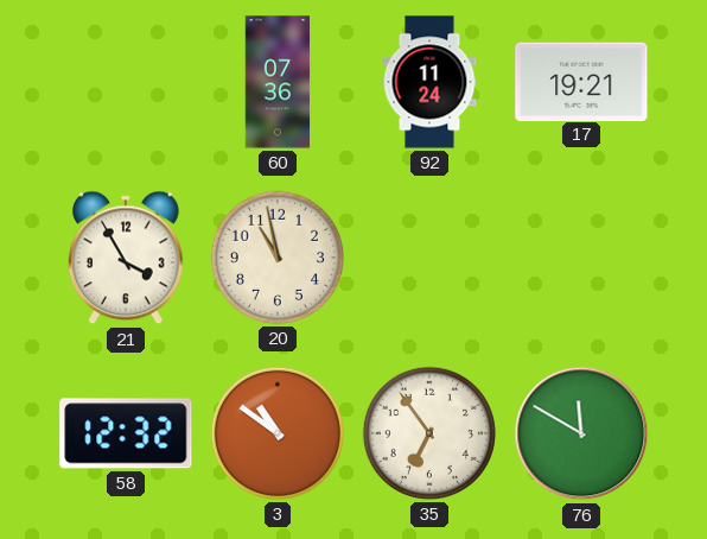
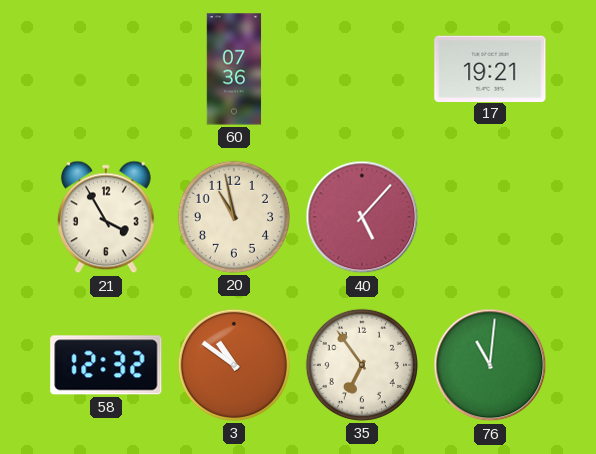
92: 11:24 -> none
40: none -> 5:07
76: 11:50 -> 11:01
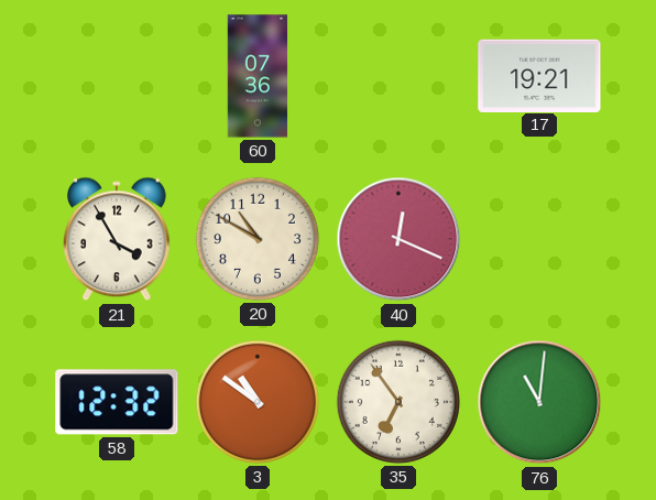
20: 10:58 -> 10:50
40: 5:07 -> 12:19
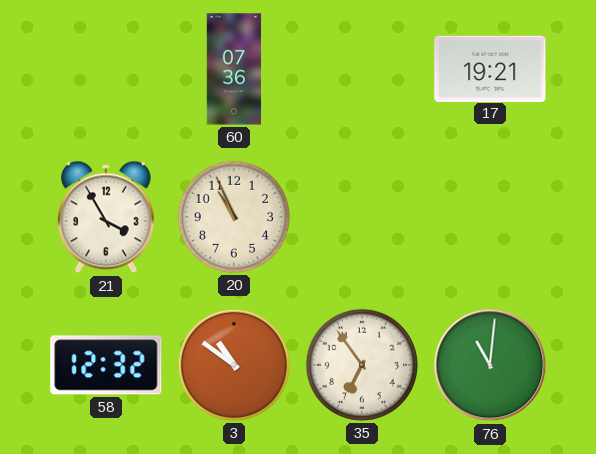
20: 10:50 -> 10:56
40: 12:19 -> none
